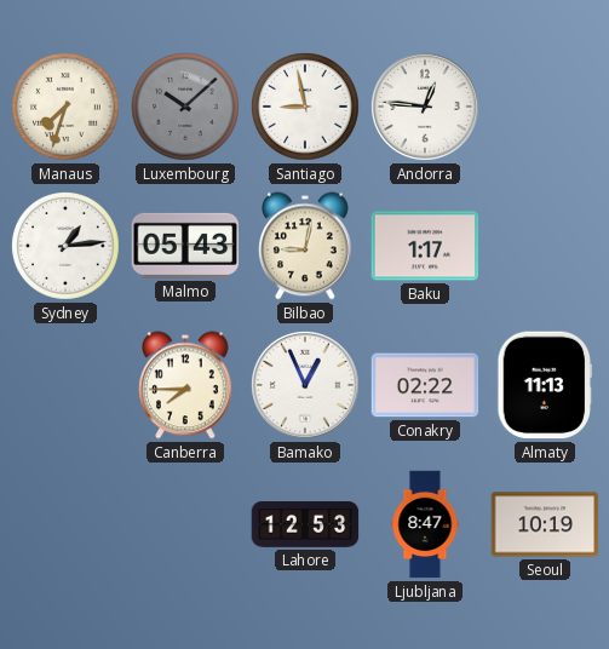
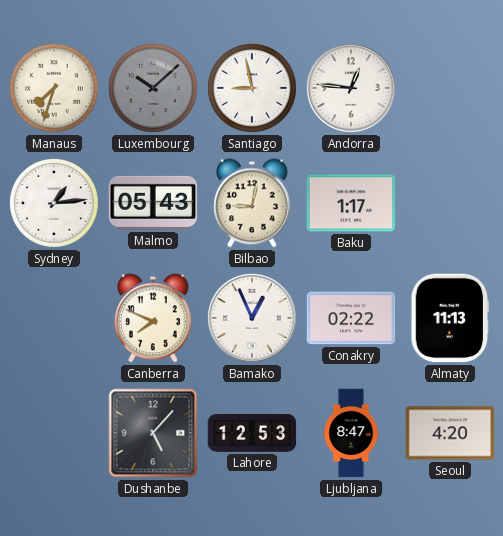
Canberra: 7:45 -> 7:49
Dushanbe: none -> 5:07
Seoul: 10:19 -> 4:20
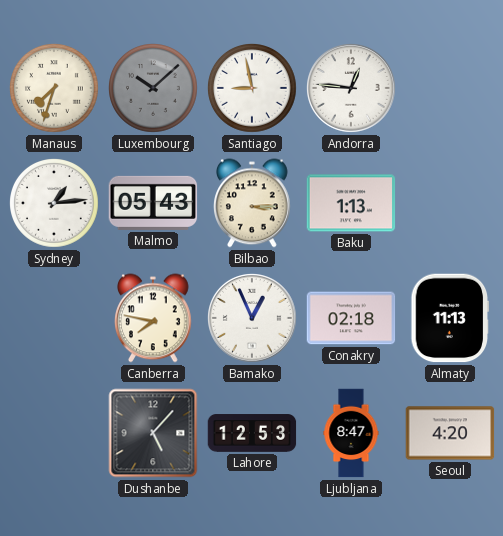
Bilbao: 9:02 -> 3:15
Baku: 1:17 -> 1:13
Canberra: 7:49 -> 7:47
Conakry: 02:22 -> 02:18
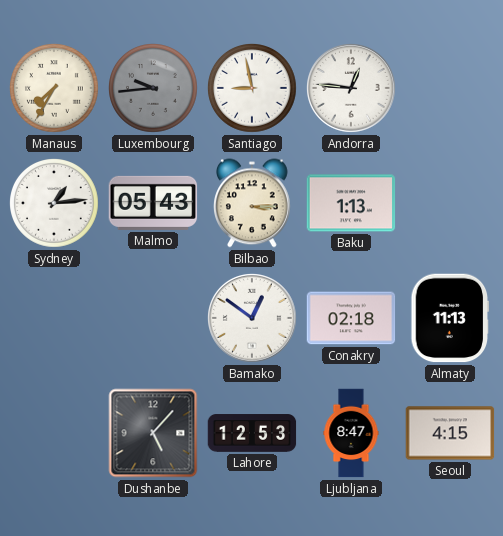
Manaus: 7:33 -> 7:35
Luxembourg: 10:08 -> 9:44
Canberra: 7:47 -> none
Bamako: 12:56 -> 12:51
Seoul: 4:20 -> 4:15
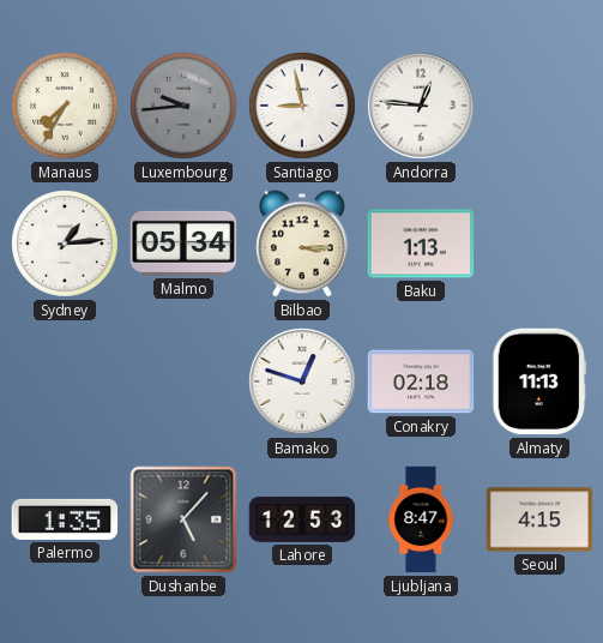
Malmo: 05:43 -> 05:34
Bamako: 12:51 -> 12:48
Palermo: none -> 1:35
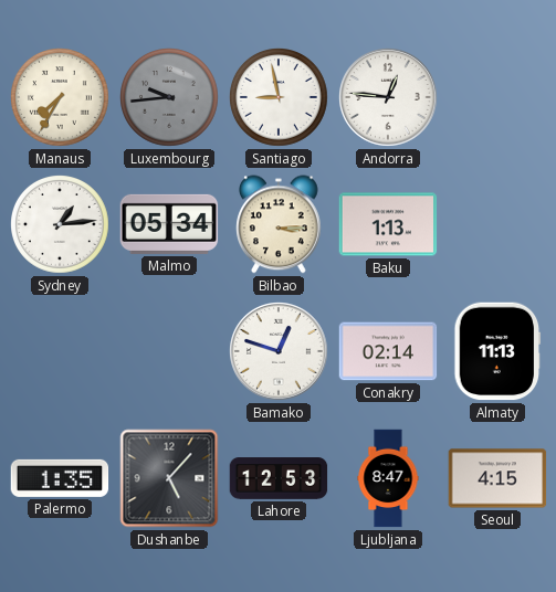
Conakry: 02:18 -> 02:14
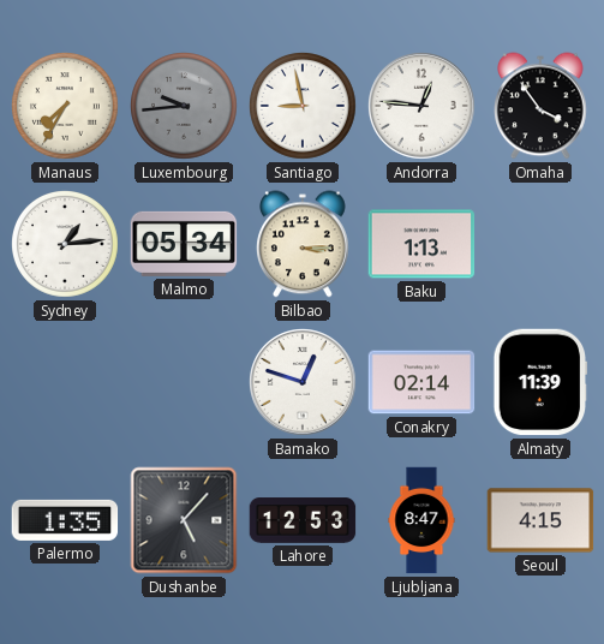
Omaha: none -> 3:54
Almaty: 11:13 -> 11:39
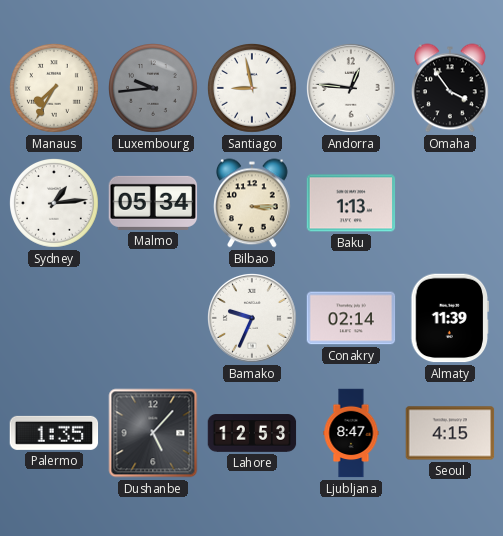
Bamako: 12:48 -> 9:34
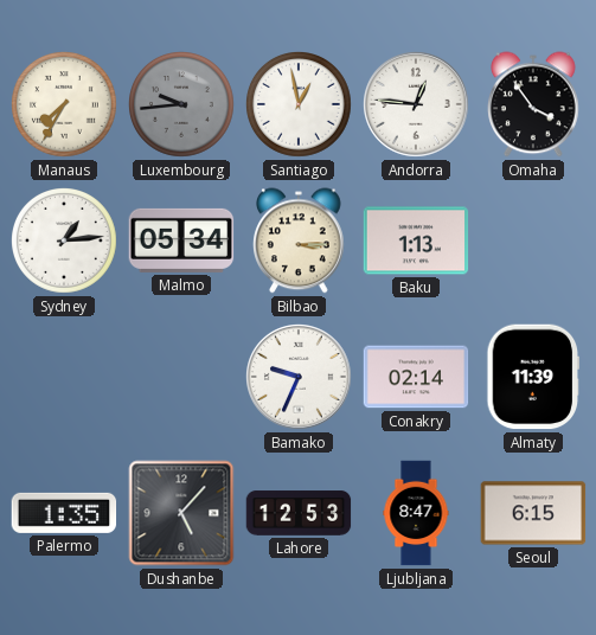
Santiago: 8:58 -> 12:58
Seoul: 4:15 -> 6:15
